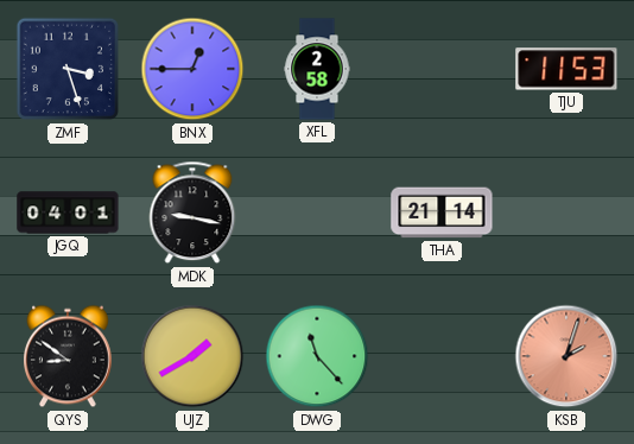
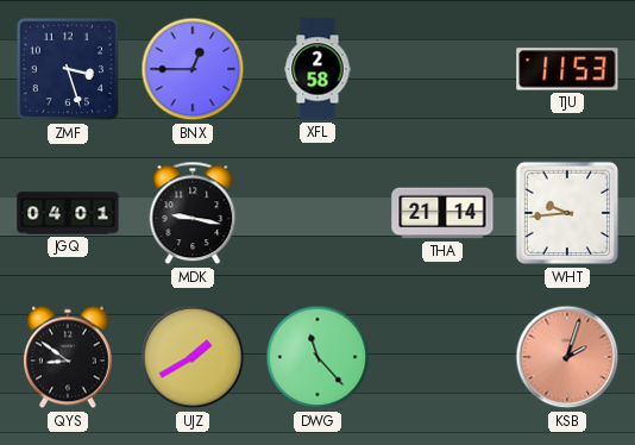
WHT: none -> 9:44
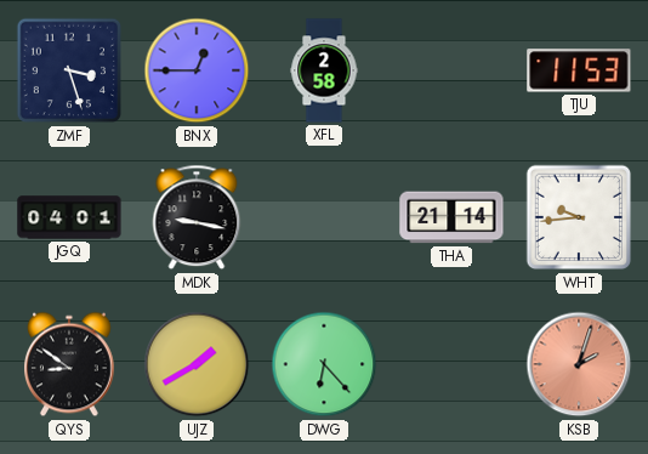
DWG: 11:23 -> 6:23
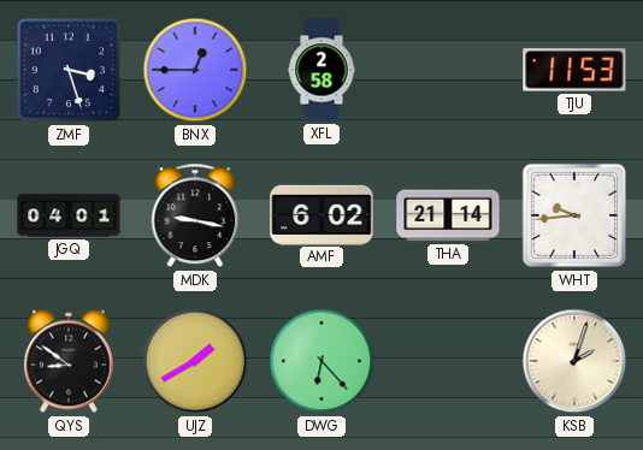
AMF: none -> 6:02
KSB dial: salmon -> cream
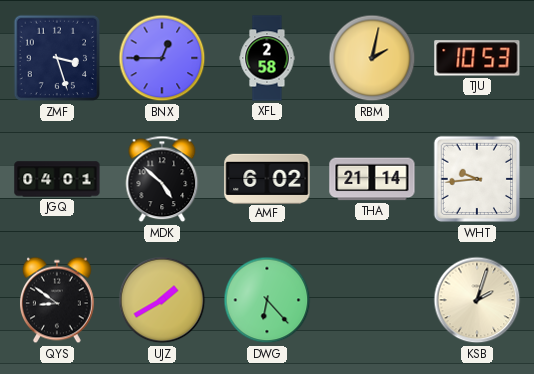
RBM: none -> 2:02
TJU: 11:53 -> 10:53
MDK: 9:17 -> 4:52
